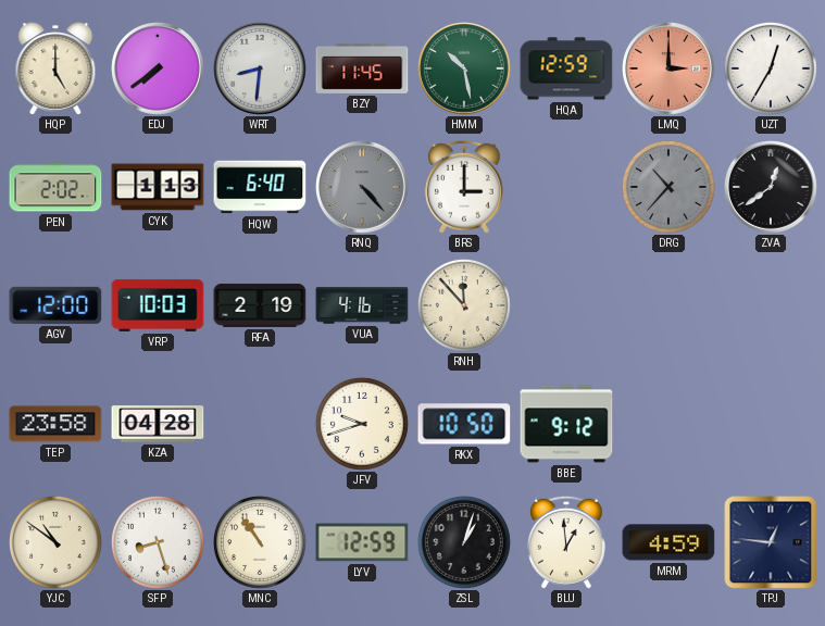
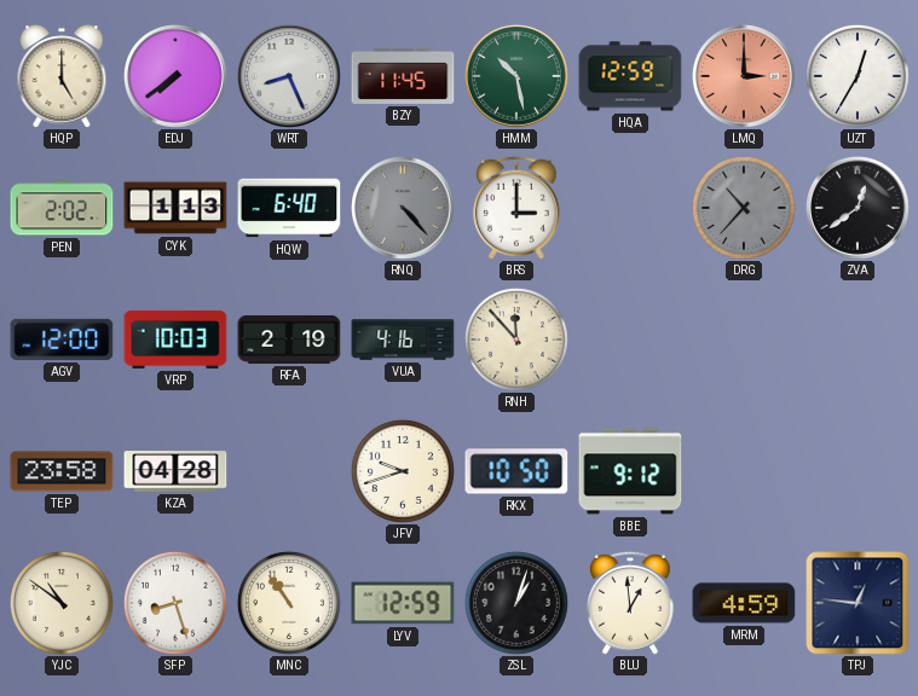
WRT: 8:31 -> 8:26
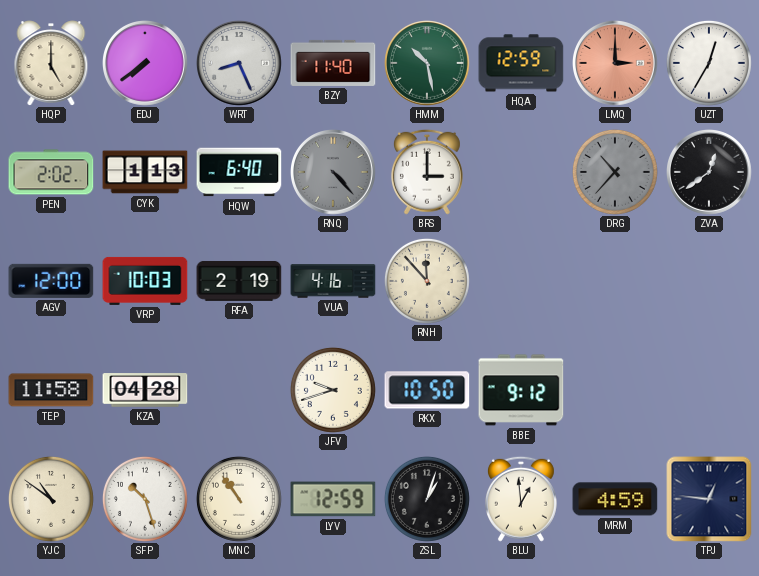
BZY: 11:45 -> 11:40
TEP: 23:58 -> 11:58
SFP: 8:27 -> 10:27
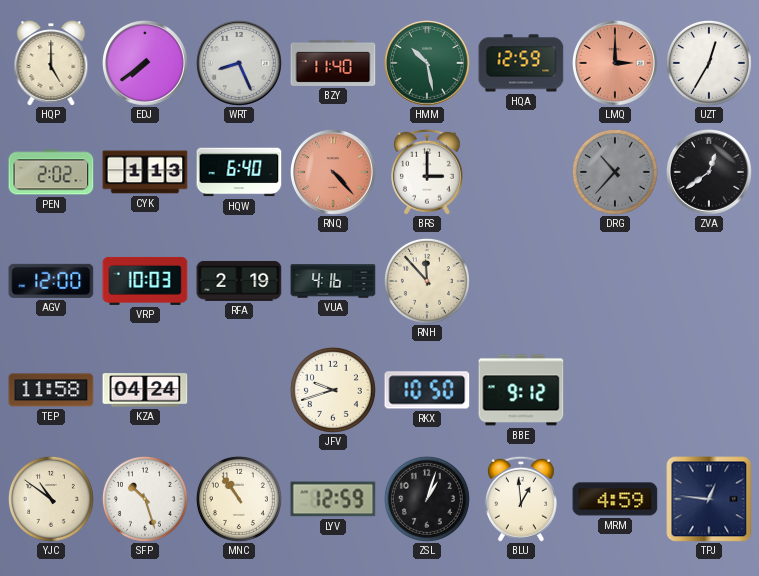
RNQ dial: grey -> salmon
KZA: 04:28 -> 04:24
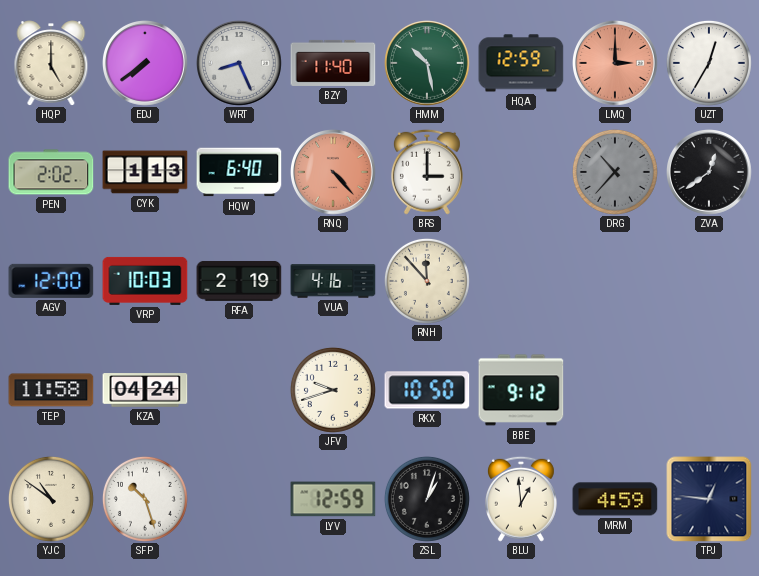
MNC: 10:54 -> none
